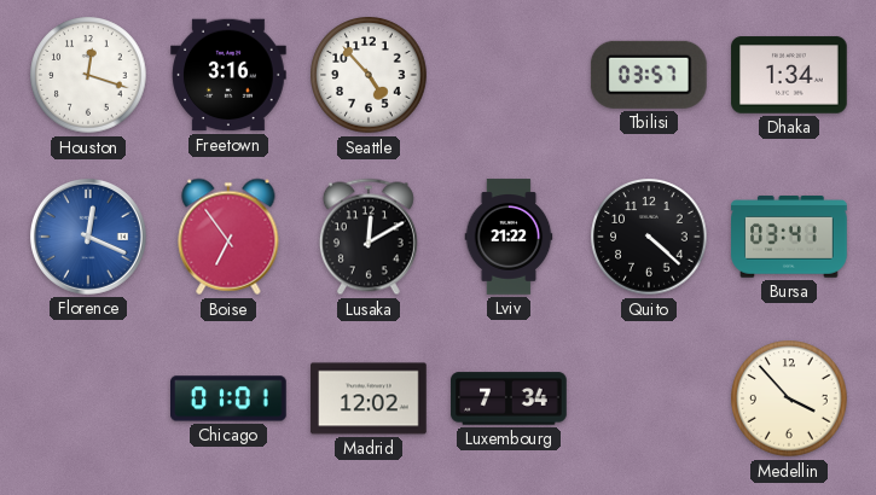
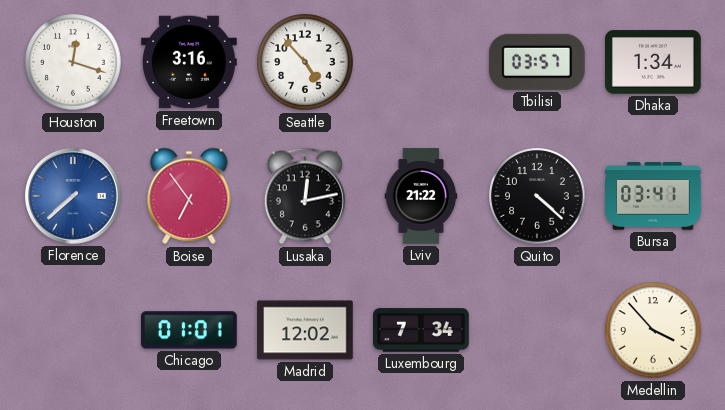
Florence: 12:19 -> 7:38
Lusaka: 12:10 -> 12:13
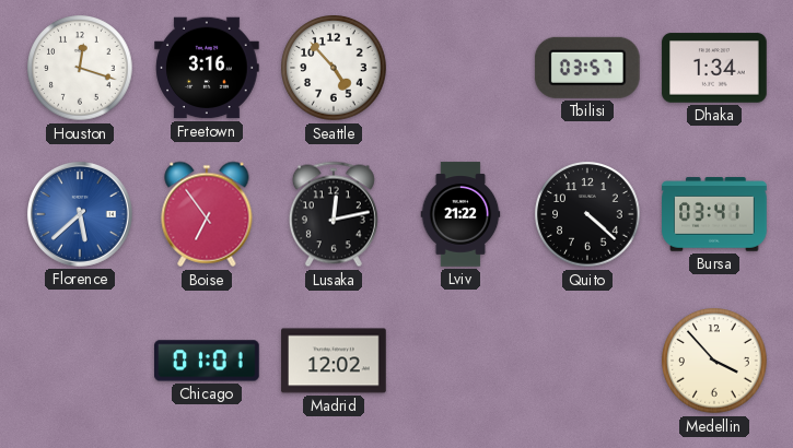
Florence: 7:38 -> 5:38
Luxembourg: 7:34 -> none
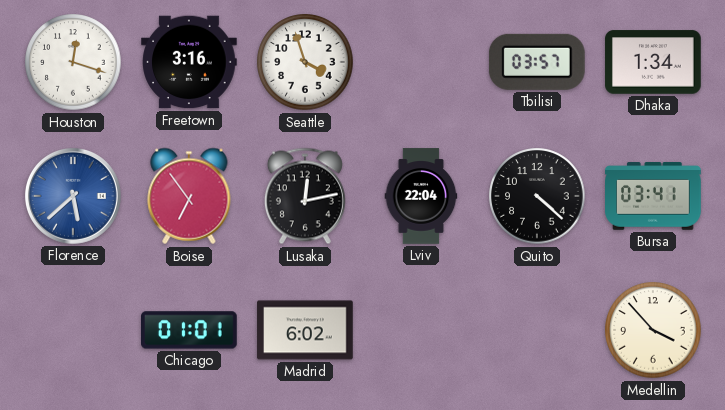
Seattle: 4:53 -> 3:57
Lviv: 21:22 -> 22:04
Madrid: 12:02 -> 6:02
